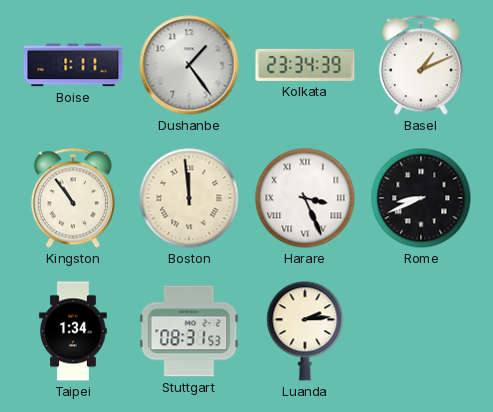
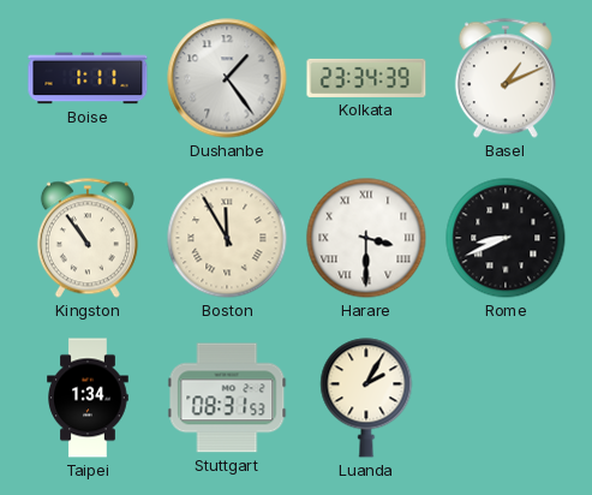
Boston: 11:59 -> 11:55
Harare: 3:26 -> 3:30
Luanda: 2:14 -> 2:05
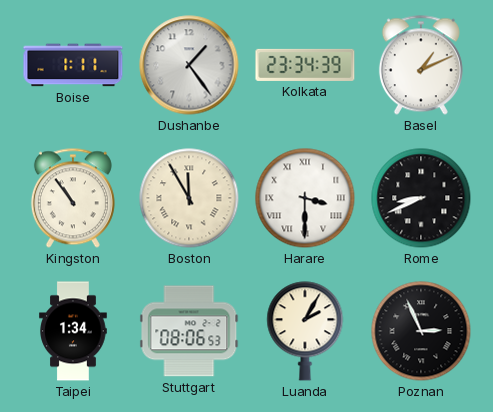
Stuttgart: 08:31 -> 08:06
Poznan: none -> 2:56
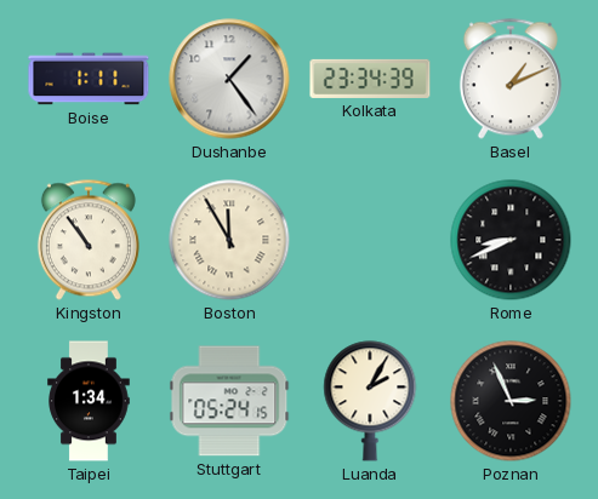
Harare: 3:30 -> none
Stuttgart: 08:06 -> 05:24
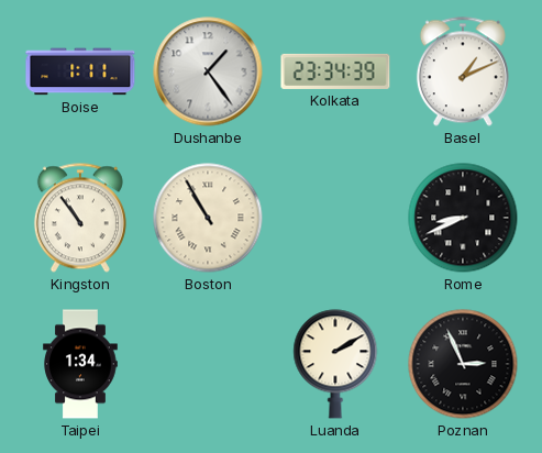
Boston: 11:55 -> 10:55
Stuttgart: 05:24 -> none
Luanda: 2:05 -> 2:10
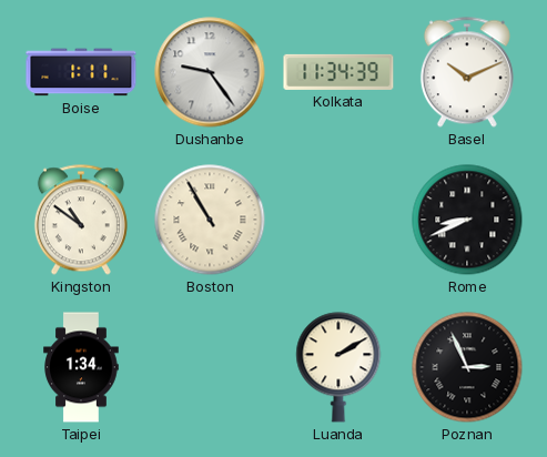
Dushanbe: 1:24 -> 9:24
Kolkata: 23:34 -> 11:34
Basel: 1:11 -> 10:11
Kingston: 10:54 -> 10:51
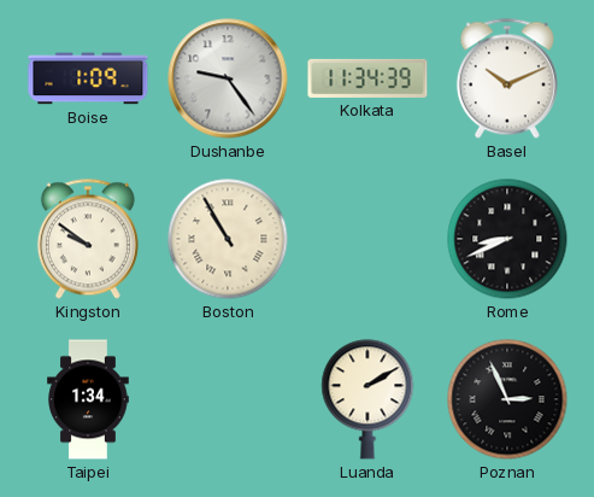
Boise: 1:11 -> 1:09
Kingston: 10:51 -> 9:51
